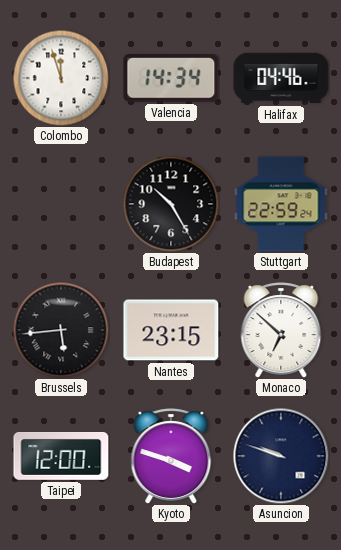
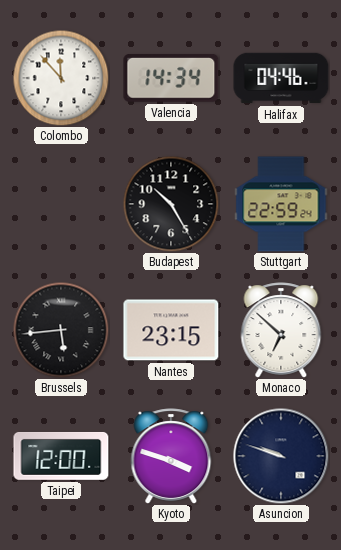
Colombo: 11:57 -> 11:53
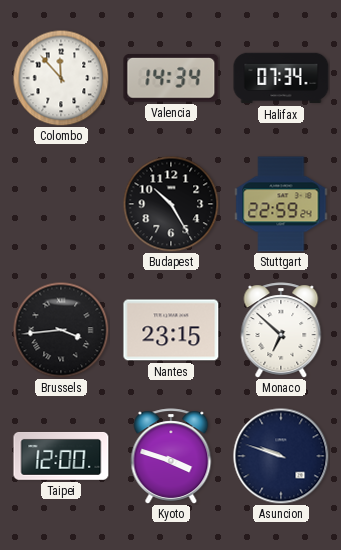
Halifax: 04:46 -> 07:34
Brussels: 5:44 -> 3:44
